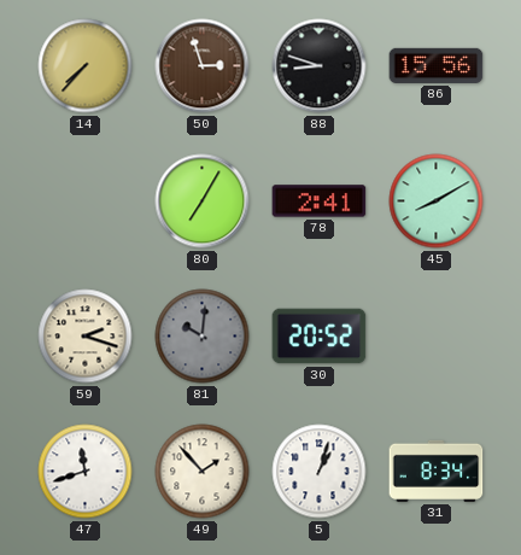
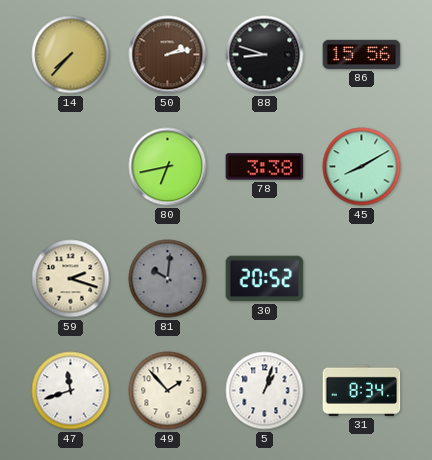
50: 2:57 -> 2:13
80: 7:05 -> 6:43
78: 2:41 -> 3:38
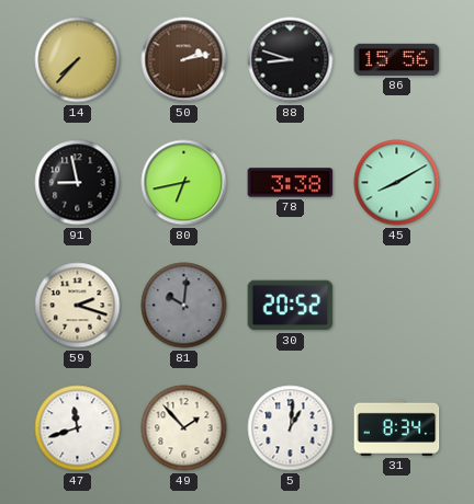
91: none -> 8:58
5: 1:03 -> 1:01
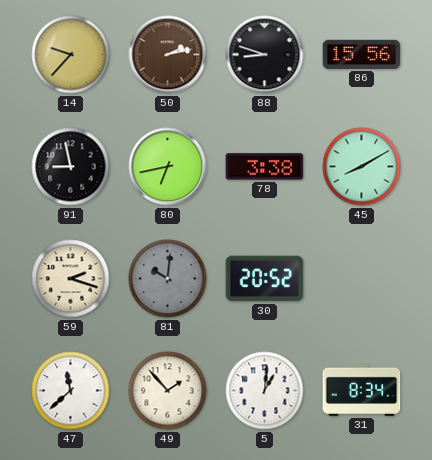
14: 7:37 -> 9:37
47: 11:42 -> 11:38
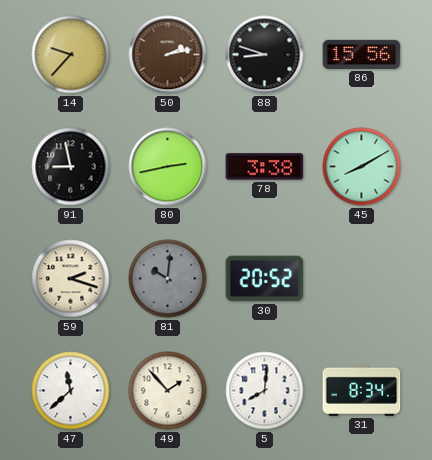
80: 6:43 -> 2:43
5: 1:01 -> 8:01
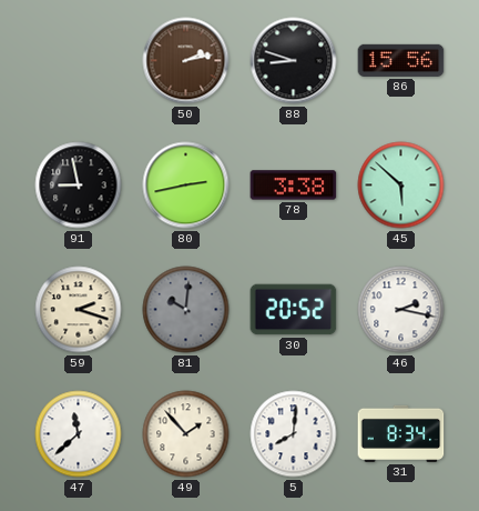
14: 9:37 -> none
45: 8:10 -> 5:52
46: none -> 2:17
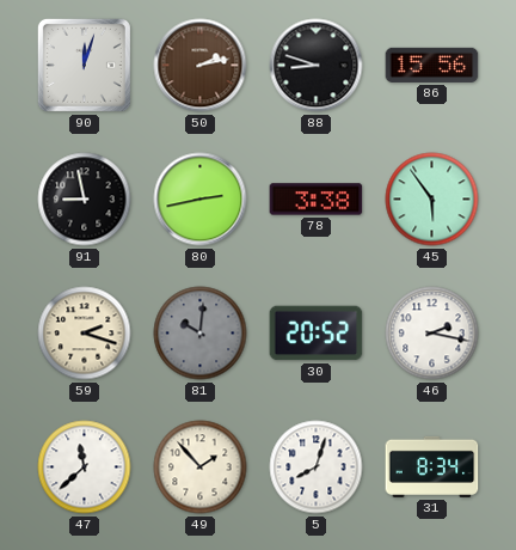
90: none -> 12:03
45: 5:52 -> 5:54
5: 8:01 -> 8:03
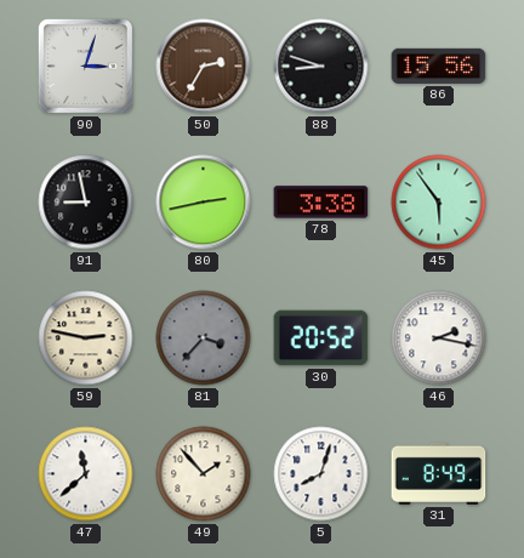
90: 12:03 -> 3:03
50: 2:13 -> 2:35
59: 2:18 -> 2:47
81: 10:01 -> 3:37
31: 8:34 -> 8:49
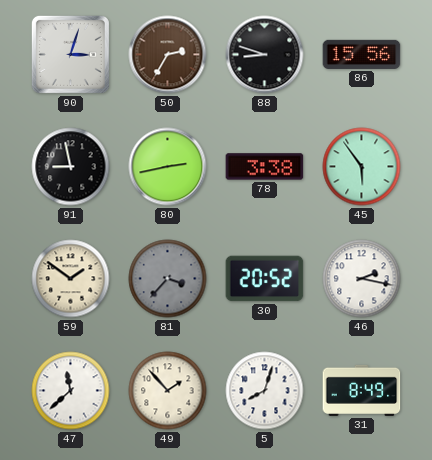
59: 2:47 -> 1:51
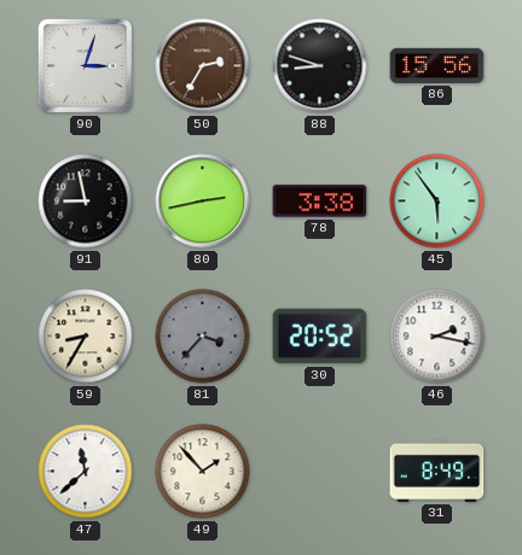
59: 1:51 -> 8:35
5: 8:03 -> none
